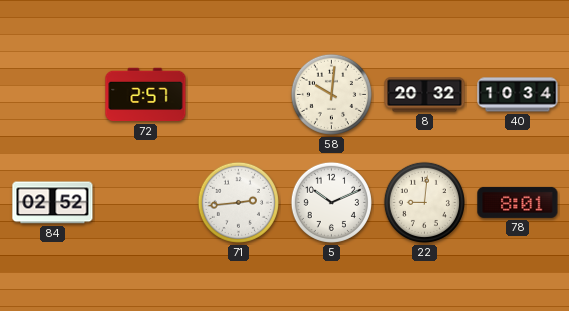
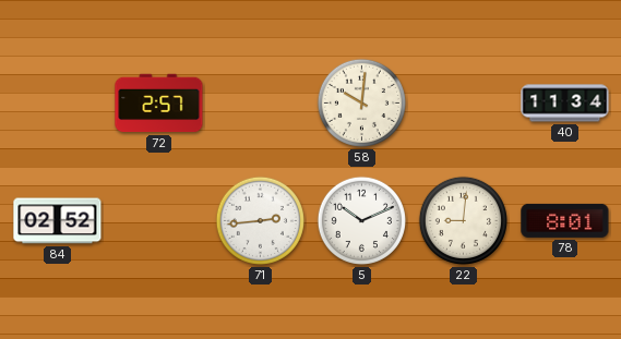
8: 20:32 -> none
40: 10:34 -> 11:34
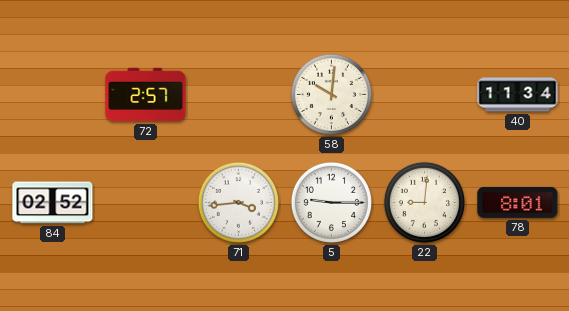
71: 2:44 -> 3:44
5: 10:11 -> 9:15
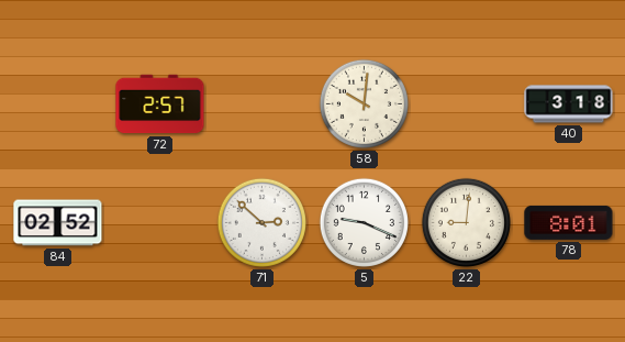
40: 11:34 -> 3:18
71: 3:44 -> 2:52
5: 9:15 -> 9:19
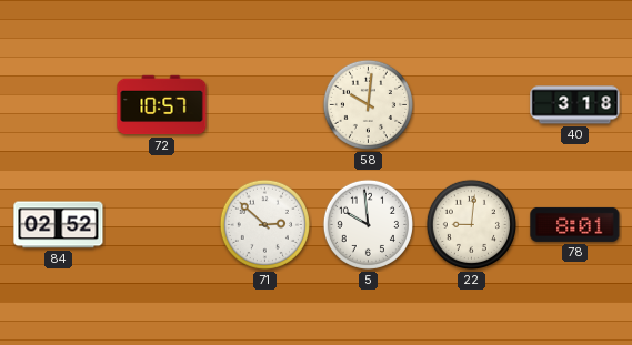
72: 2:57 -> 10:57
5: 9:19 -> 9:59
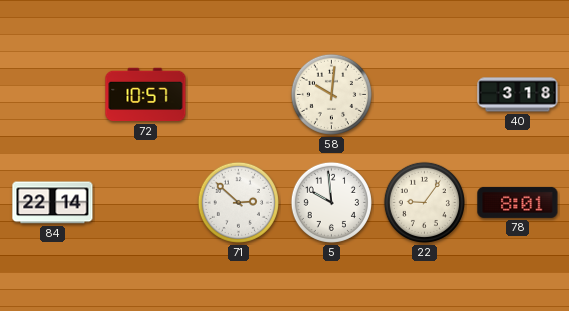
84: 02:52 -> 22:14
22: 9:01 -> 9:06
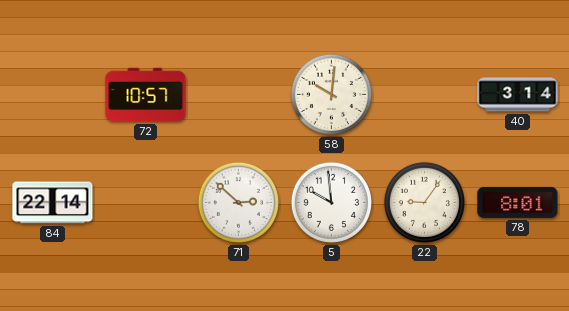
40: 3:18 -> 3:14
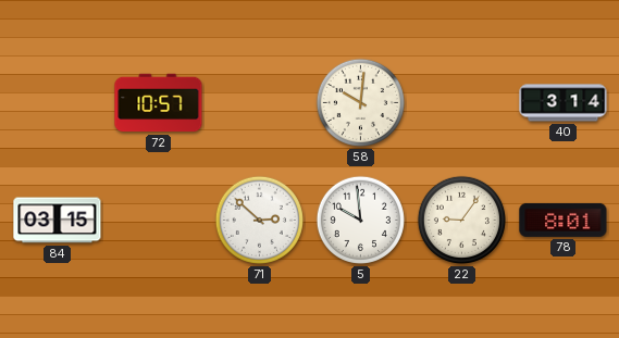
84: 22:14 -> 03:15
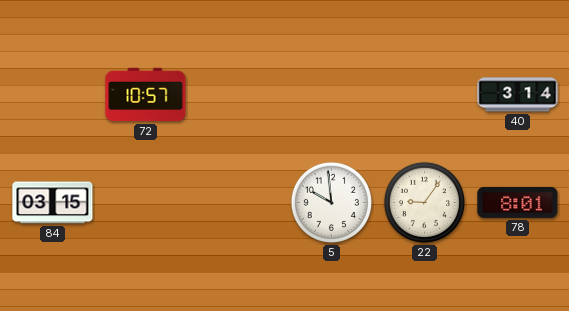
58: 10:01 -> none
71: 2:52 -> none
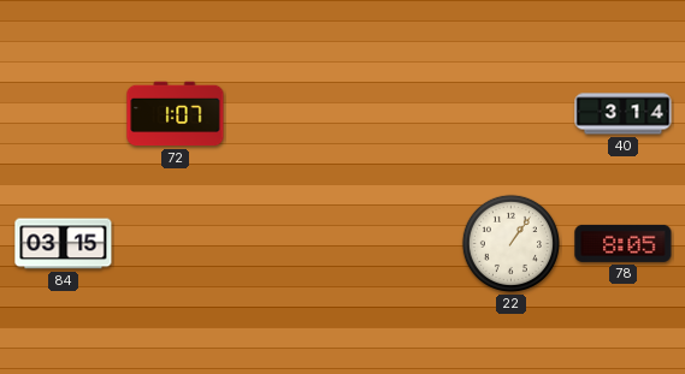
72: 10:57 -> 1:07
5: 9:59 -> none
22: 9:06 -> 1:06
78: 8:01 -> 8:05
